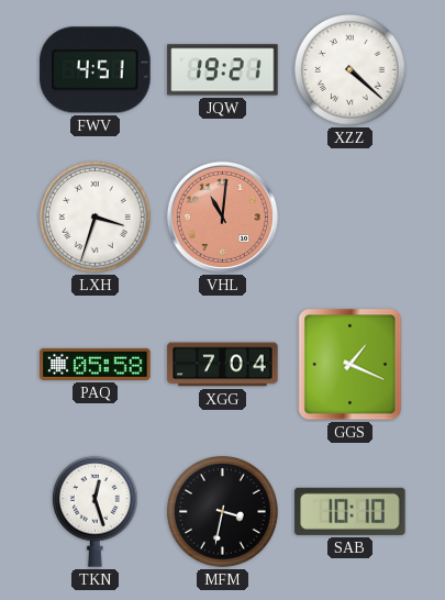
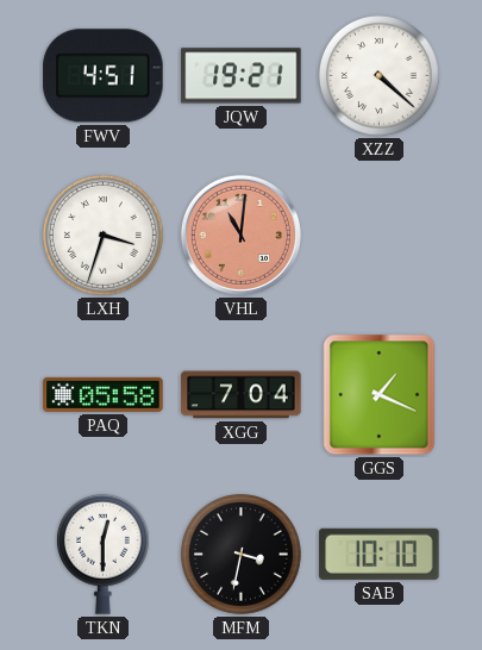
TKN: 12:27 -> 12:30
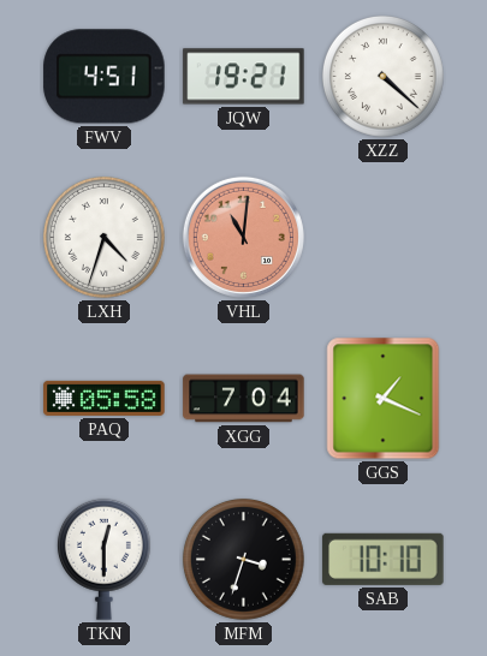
LXH: 3:33 -> 4:33
MFM: 3:32 -> 3:33
